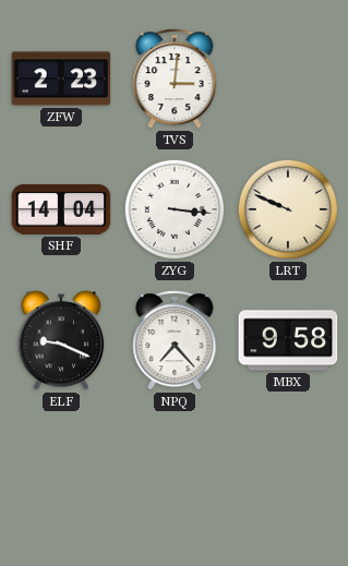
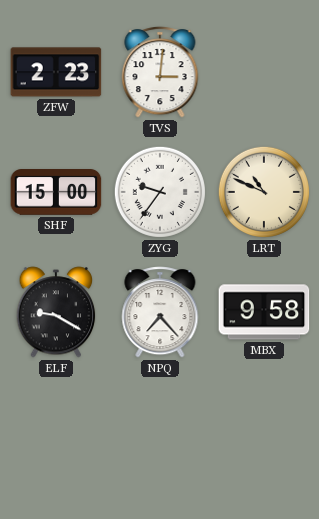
SHF: 14:04 -> 15:00
ZYG: 3:16 -> 9:36
LRT: 9:49 -> 10:49
ELF: 9:19 -> 9:20
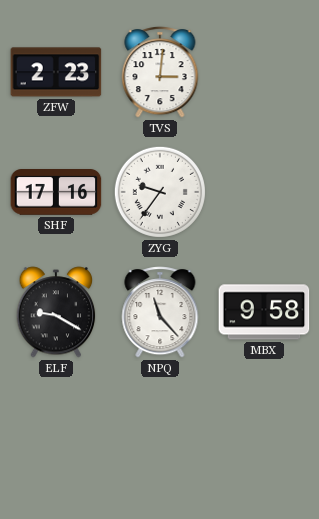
SHF: 15:00 -> 17:16
LRT: 10:49 -> none
NPQ: 7:23 -> 11:23
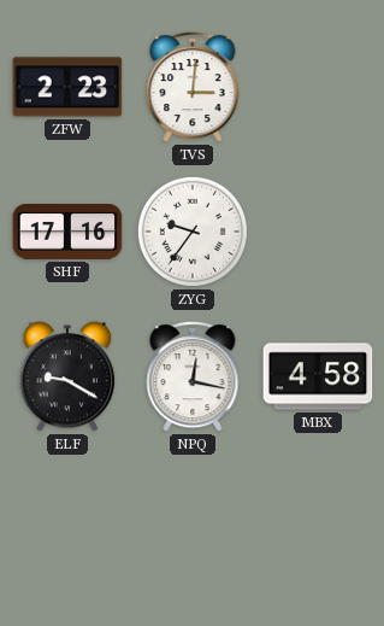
NPQ: 11:23 -> 12:17
MBX: 9:58 -> 4:58
